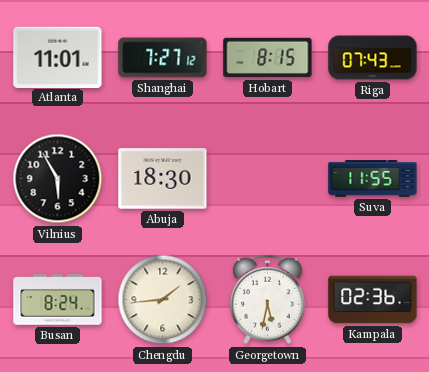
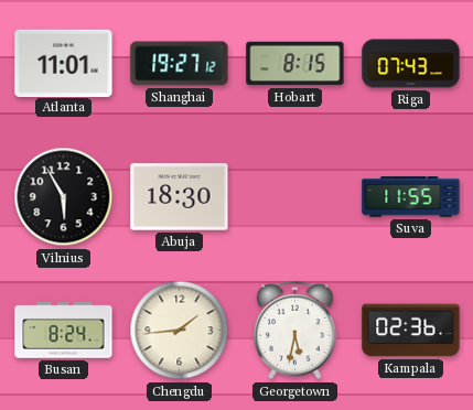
Shanghai: 7:27 -> 19:27
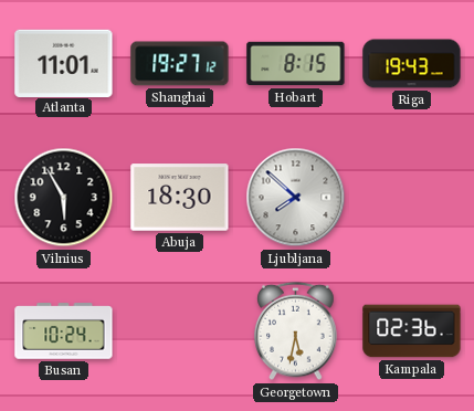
Riga: 07:43 -> 19:43
Ljubljana: none -> 7:52
Suva: 11:55 -> none
Busan: 8:24 -> 10:24
Chengdu: 1:44 -> none
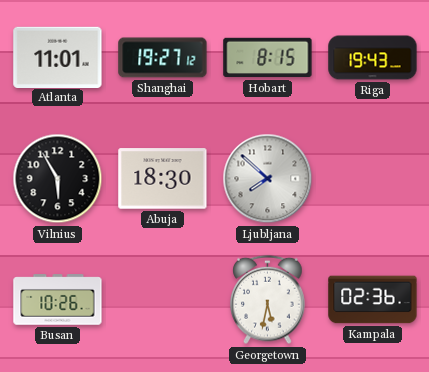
Busan: 10:24 -> 10:26
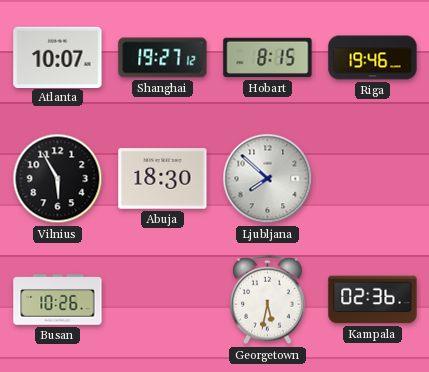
Atlanta: 11:01 -> 10:07
Riga: 19:43 -> 19:46
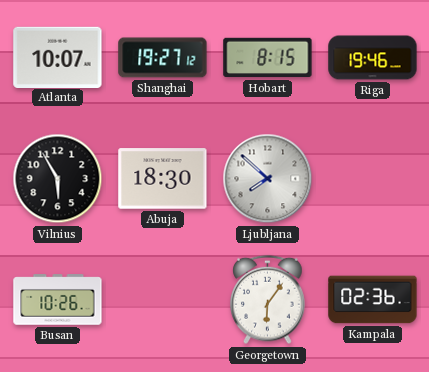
Georgetown: 5:32 -> 6:06
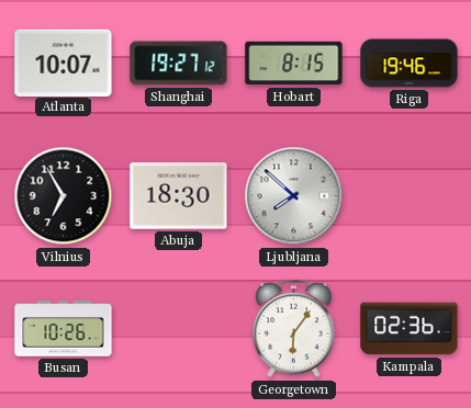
Vilnius: 5:55 -> 6:55
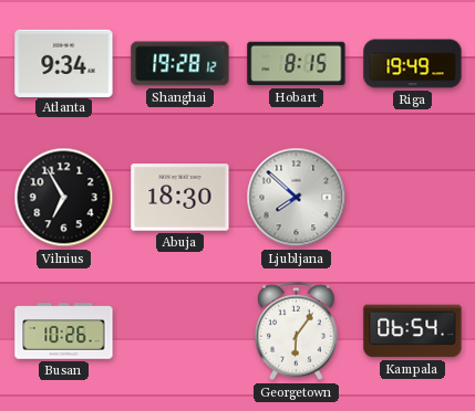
Atlanta: 10:07 -> 9:34
Shanghai: 19:27 -> 19:28
Riga: 19:46 -> 19:49
Kampala: 02:36 -> 06:54
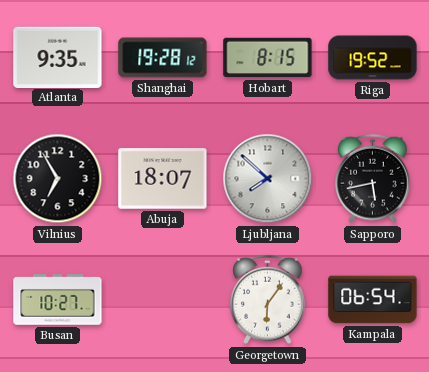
Atlanta: 9:34 -> 9:35
Riga: 19:49 -> 19:52
Abuja: 18:30 -> 18:07
Sapporo: none -> 5:43
Busan: 10:26 -> 10:27
